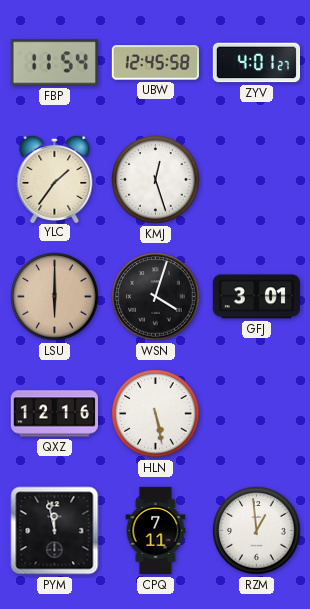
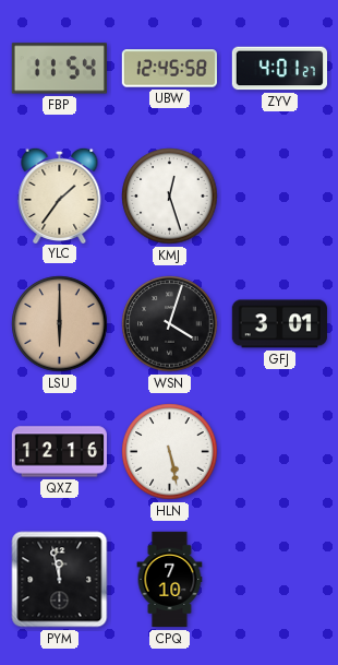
CPQ: 7:11 -> 7:10
RZM: 12:59 -> none
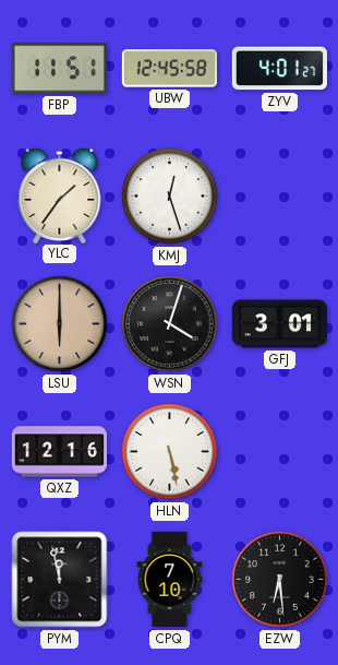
FBP: 11:54 -> 11:51
EZW: none -> 6:29
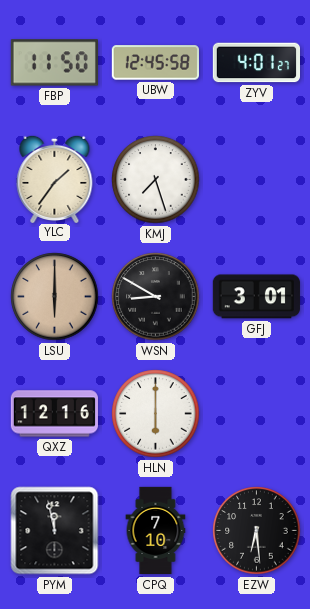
FBP: 11:51 -> 11:50
KMJ: 12:27 -> 7:27
WSN: 4:03 -> 8:50
HLN: 5:28 -> 6:00
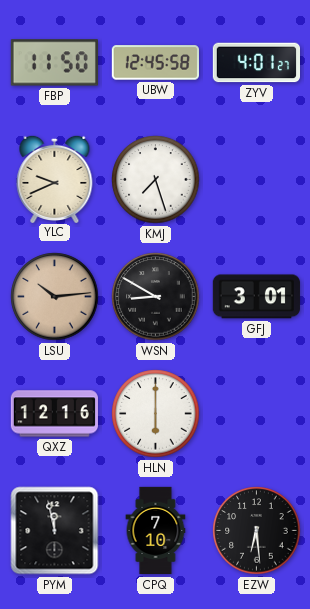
YLC: 1:36 -> 9:41
LSU: 6:00 -> 10:14
